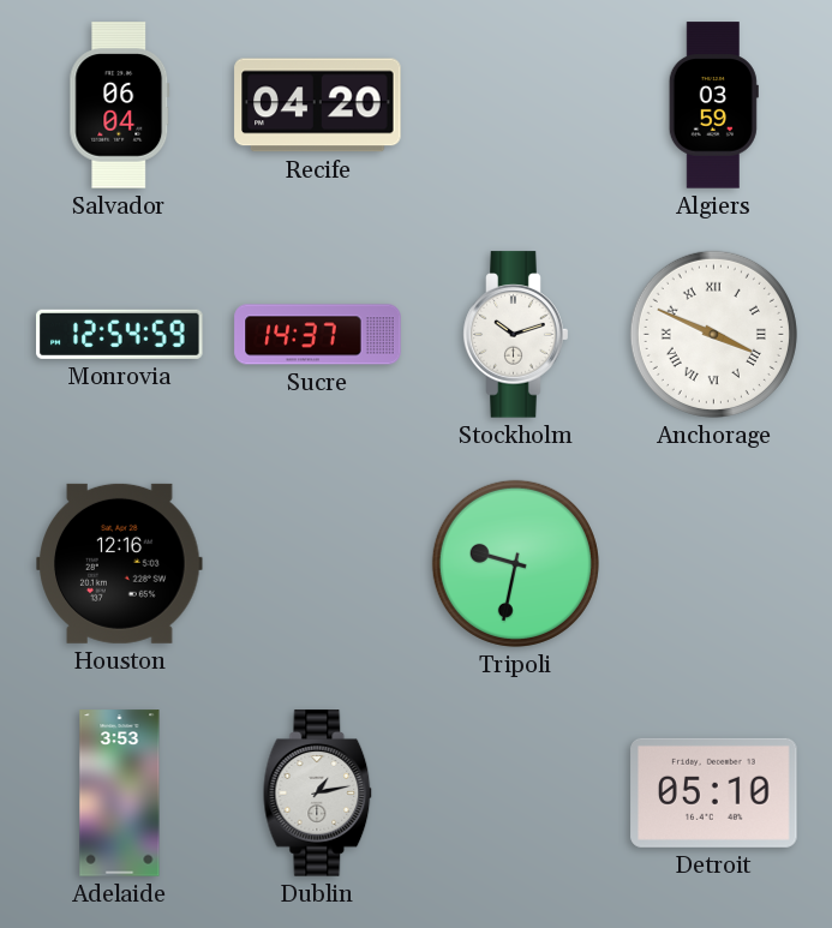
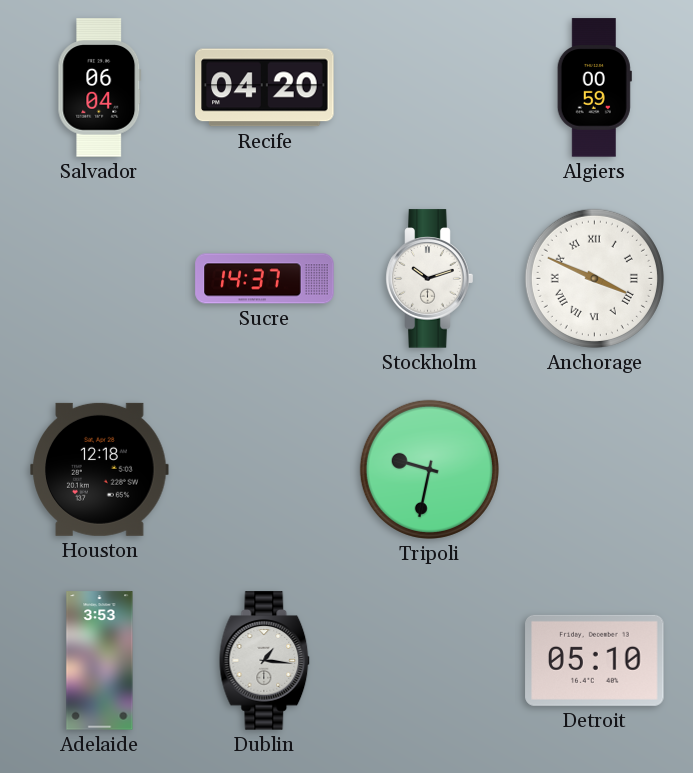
Algiers: 03:59 -> 00:59
Monrovia: 12:54 -> none
Houston: 12:16 -> 12:18
Dublin: 1:13 -> 1:16
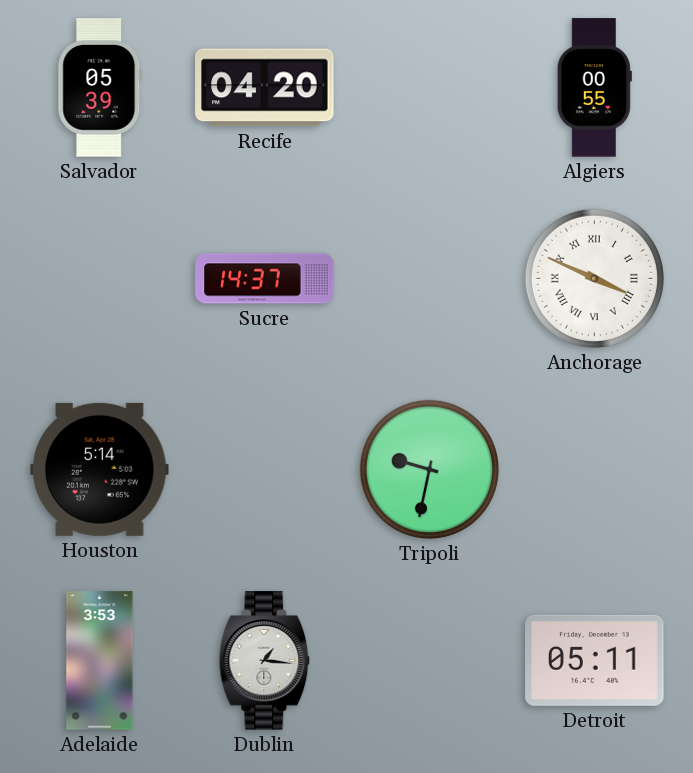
Salvador: 06:04 -> 05:39
Algiers: 00:59 -> 00:55
Stockholm: 10:12 -> none
Houston: 12:18 -> 5:14
Detroit: 05:10 -> 05:11
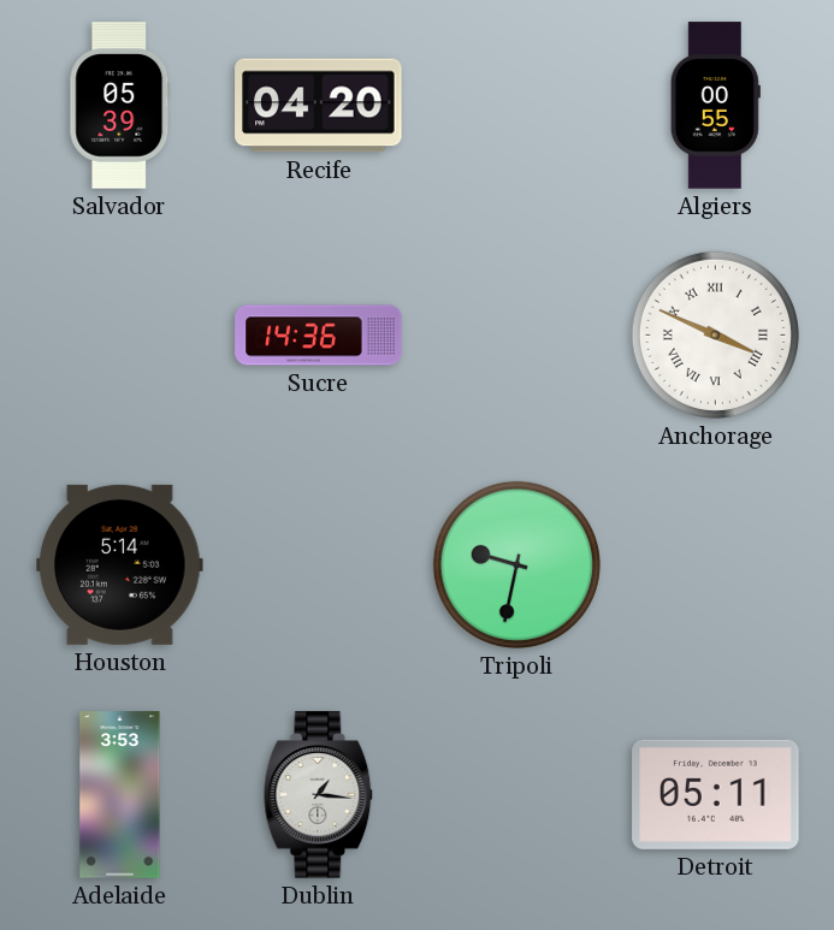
Sucre: 14:37 -> 14:36
